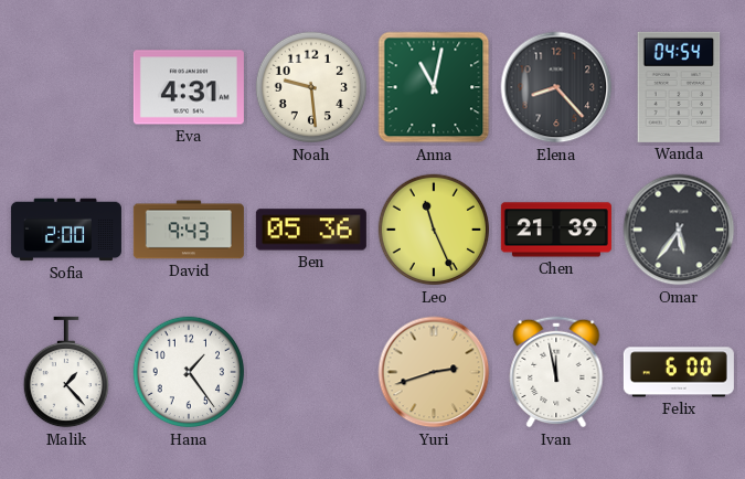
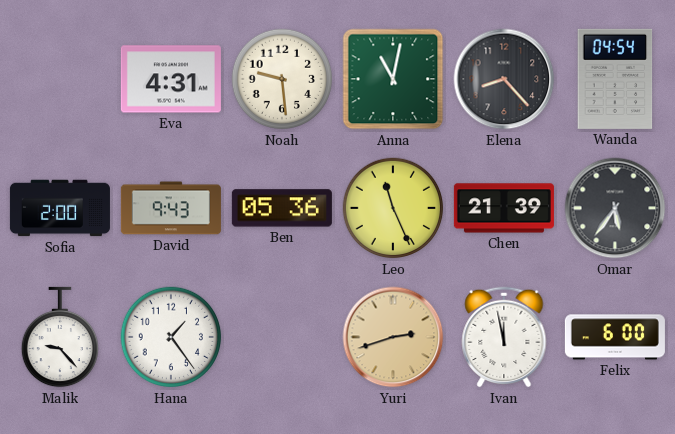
Malik: 1:23 -> 9:23
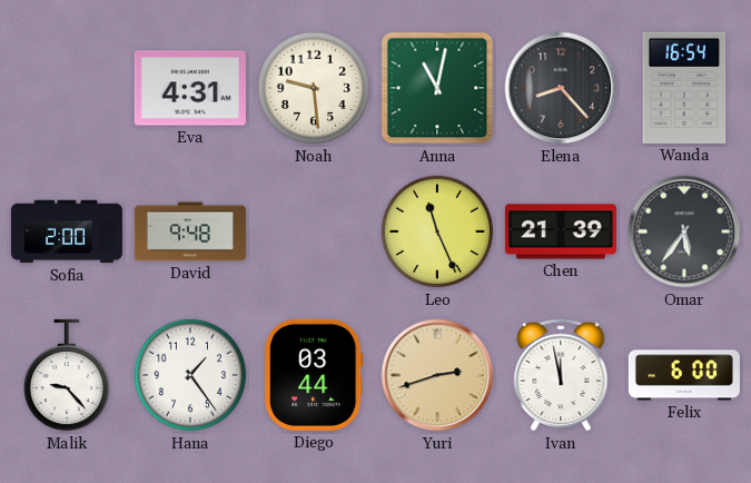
Wanda: 04:54 -> 16:54
David: 9:43 -> 9:48
Ben: 05:36 -> none
Diego: none -> 03:44
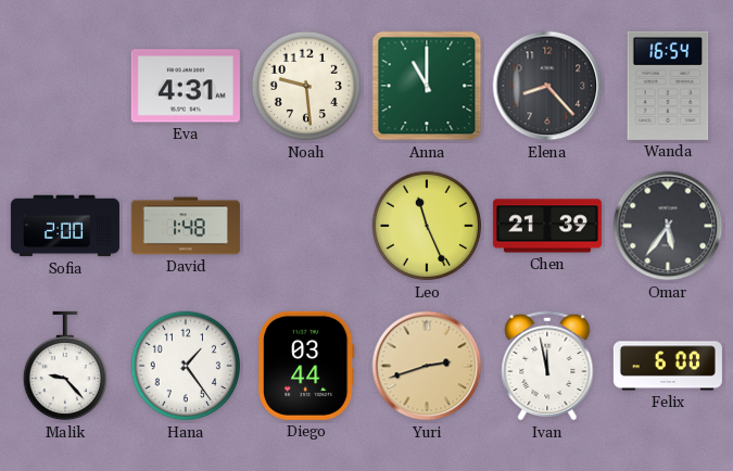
Anna: 11:02 -> 11:00
David: 9:48 -> 1:48
